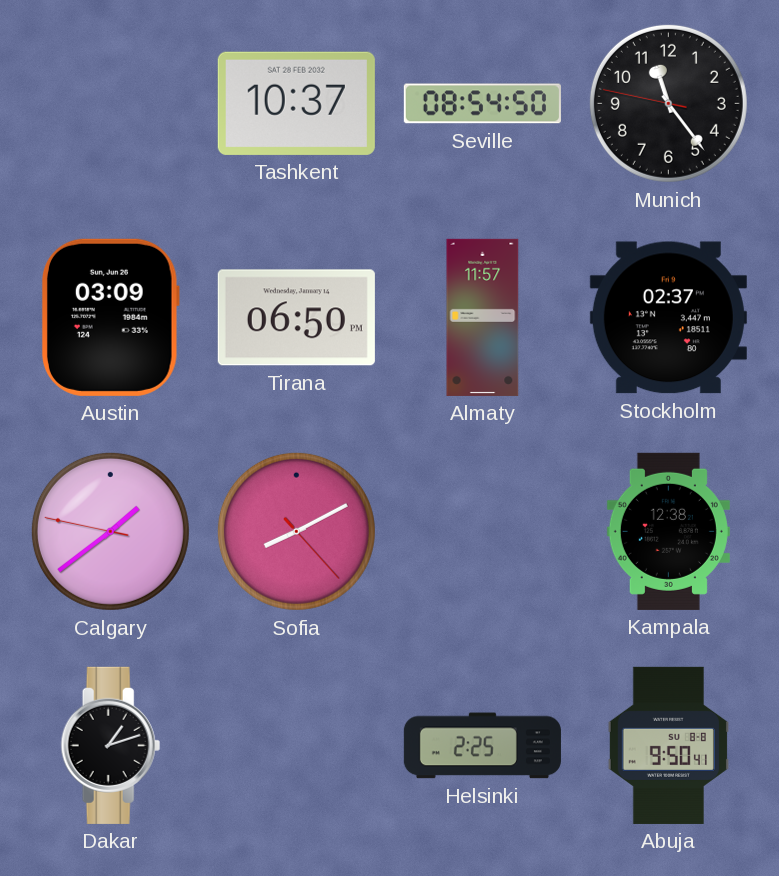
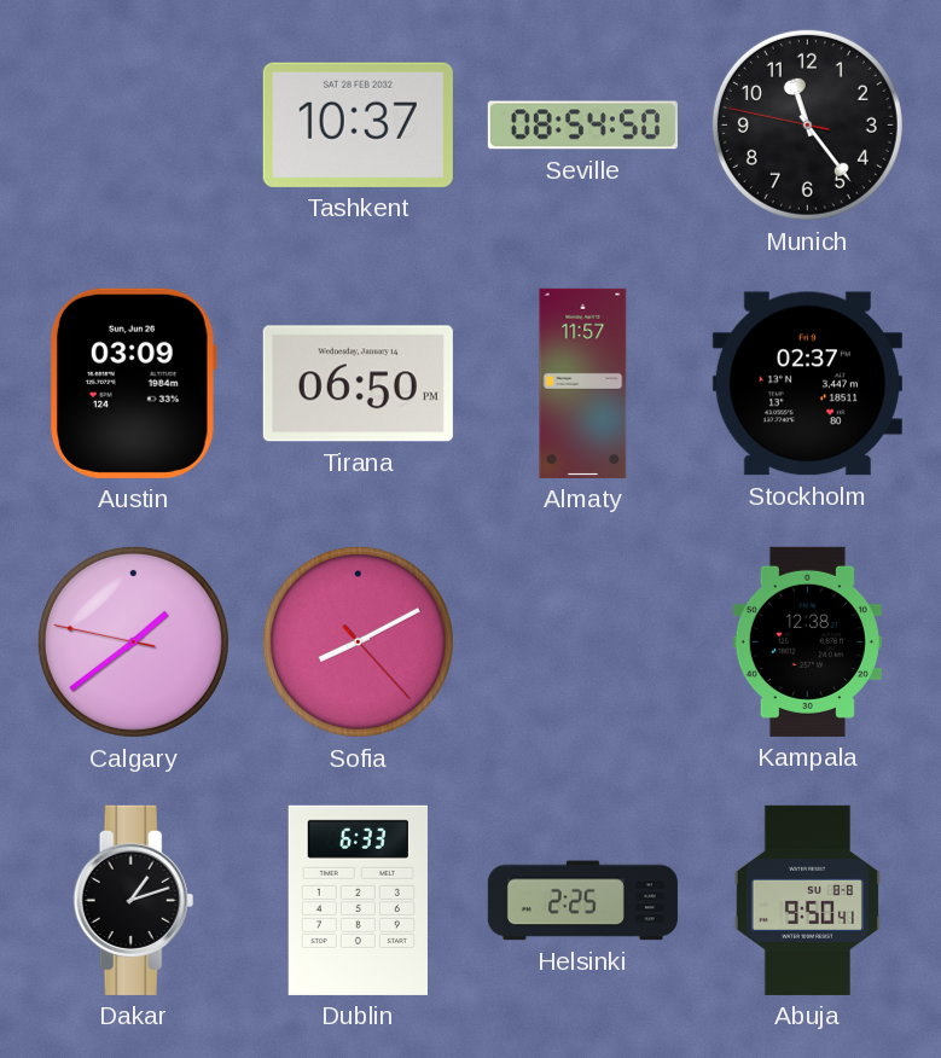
Dublin: none -> 6:33
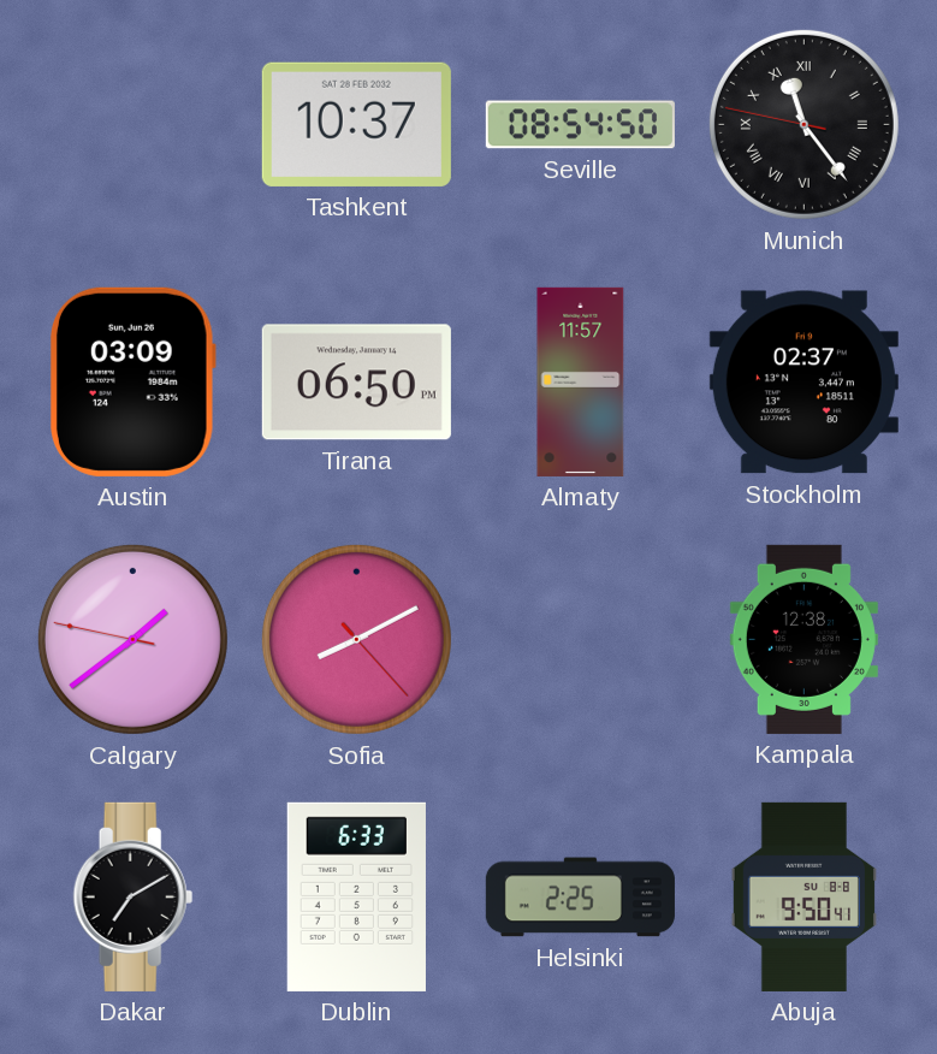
Munich numerals: Arabic -> Roman
Dakar: 1:12 -> 7:10
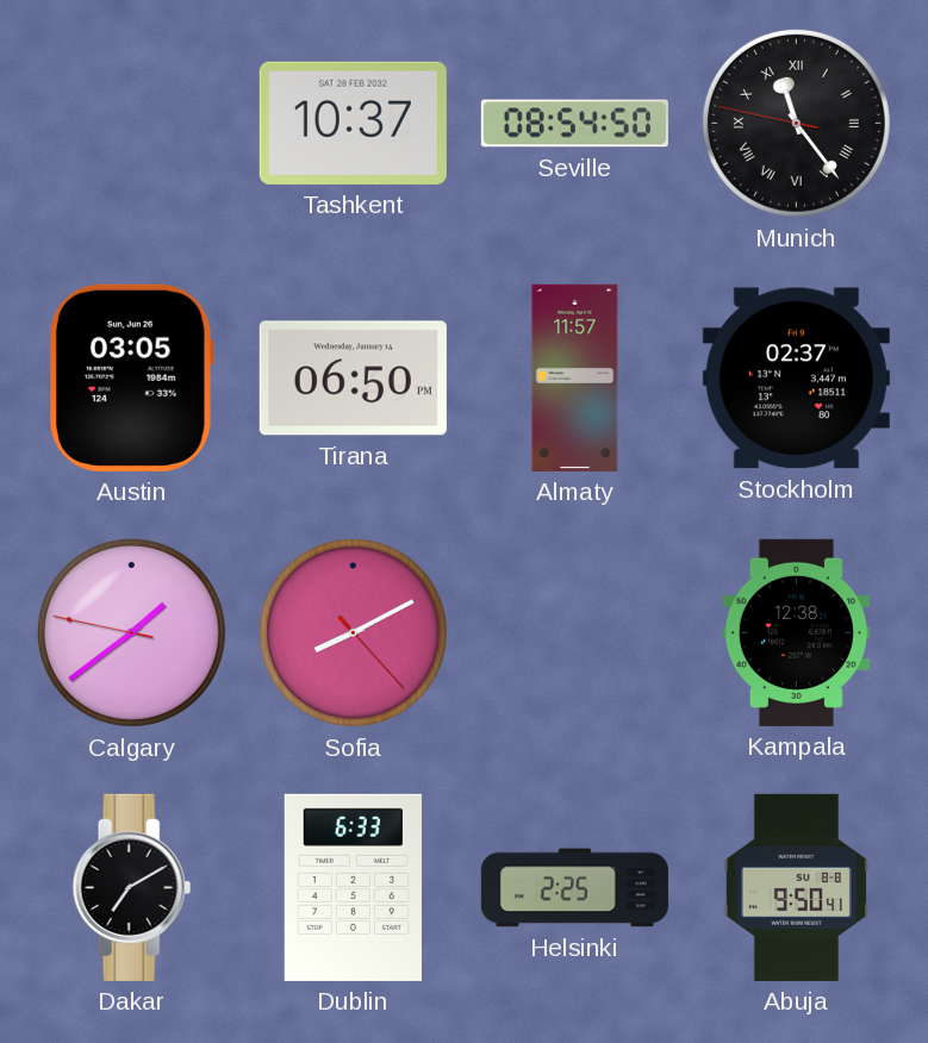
Austin: 03:09 -> 03:05
